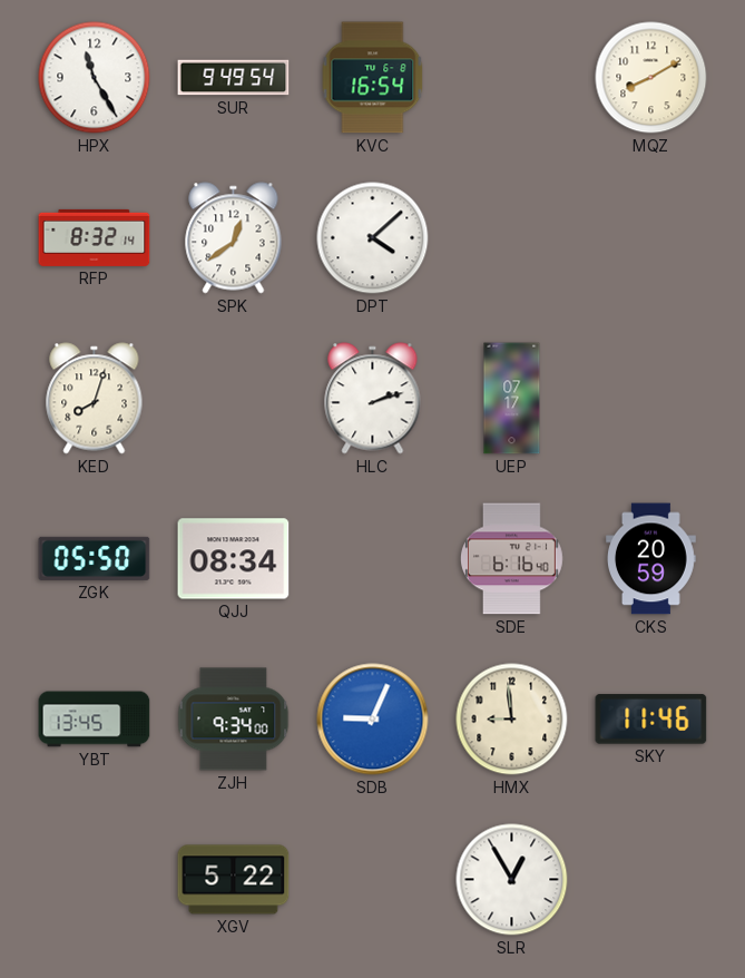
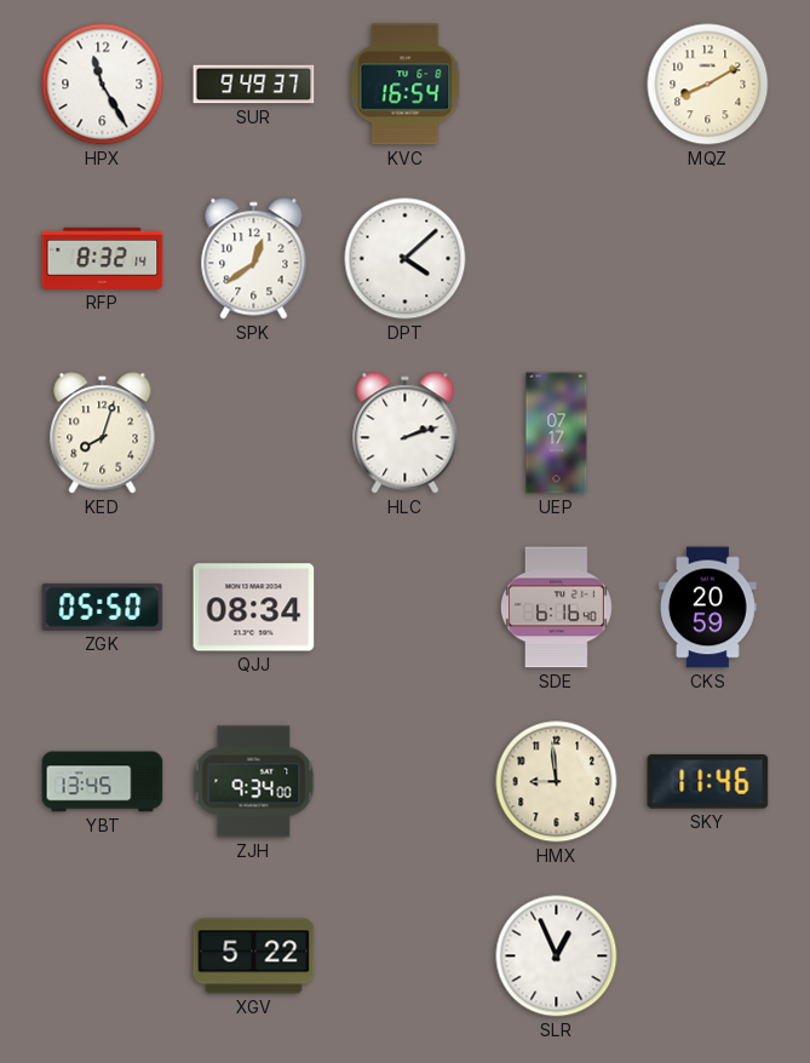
SUR: 9:49:54 -> 9:49:37
SDB: 9:04 -> none
SLR: 12:55 -> 12:56
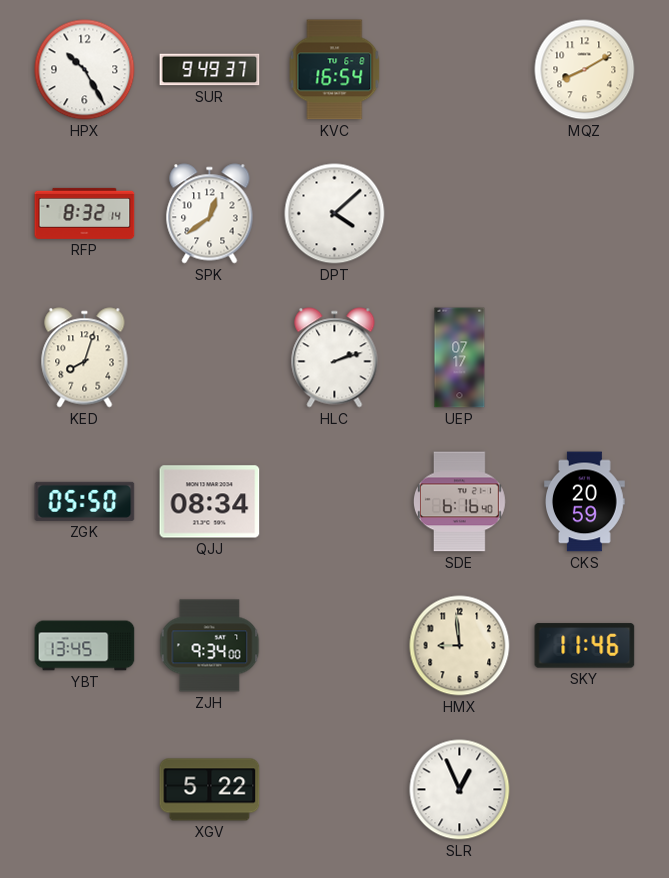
HPX: 11:25 -> 10:25
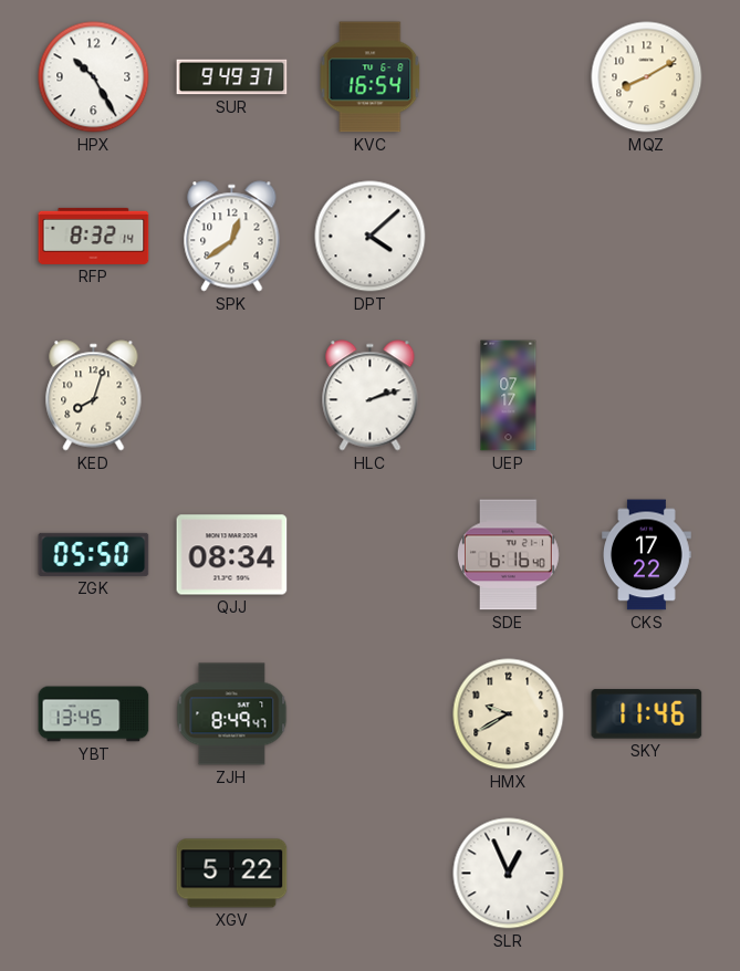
CKS: 20:59 -> 17:22
ZJH: 9:34 -> 8:49
HMX: 8:59 -> 9:40
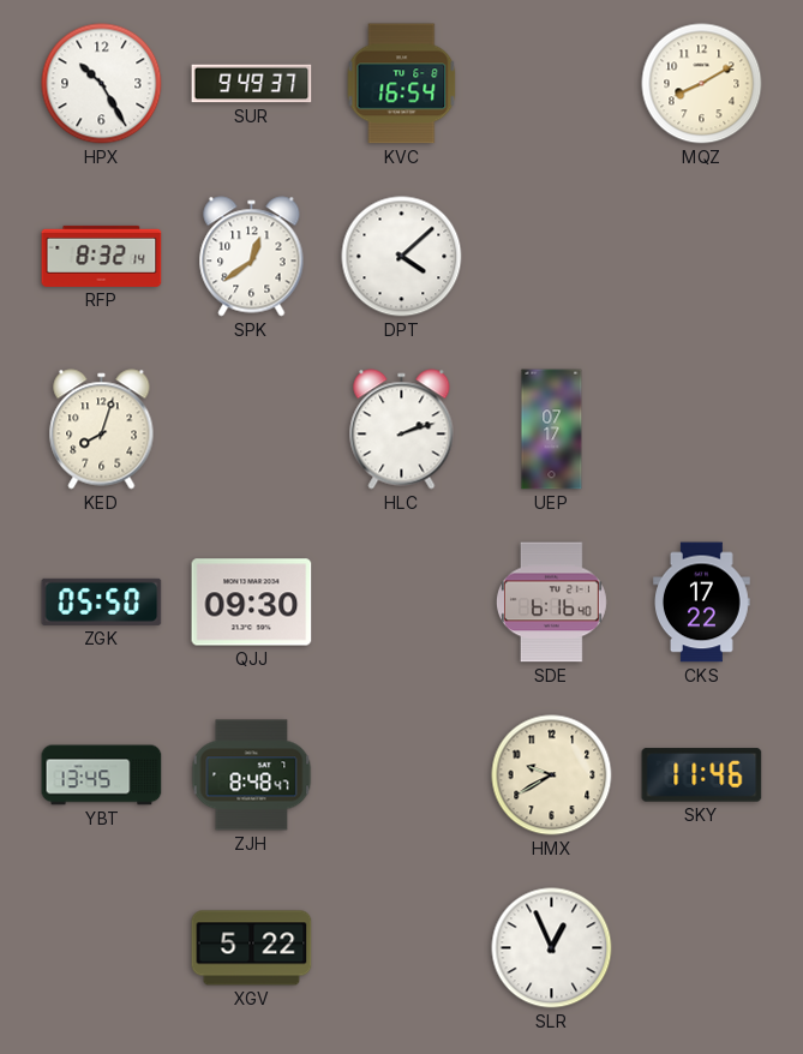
QJJ: 08:34 -> 09:30
ZJH: 8:49 -> 8:48
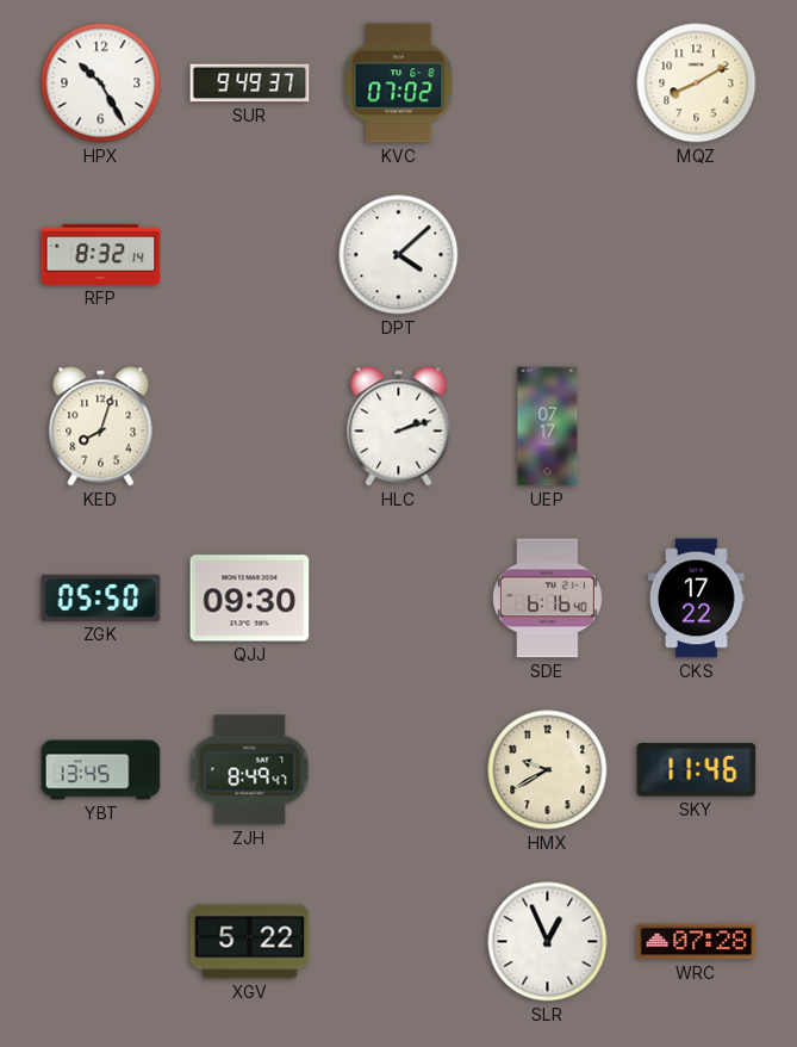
KVC: 16:54 -> 07:02
SPK: 12:39 -> none
ZJH: 8:48 -> 8:49
WRC: none -> 07:28
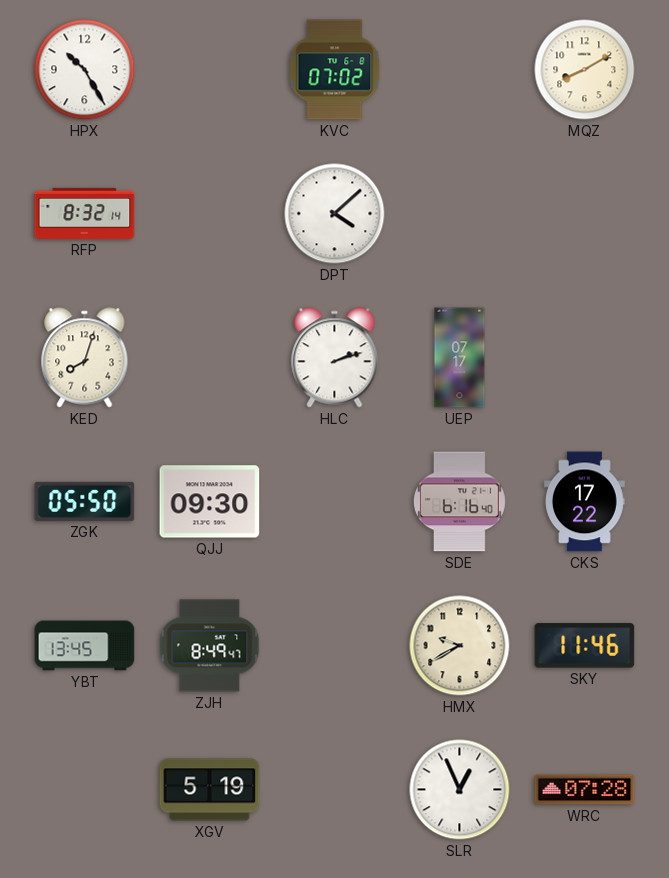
SUR: 9:49 -> none
XGV: 5:22 -> 5:19
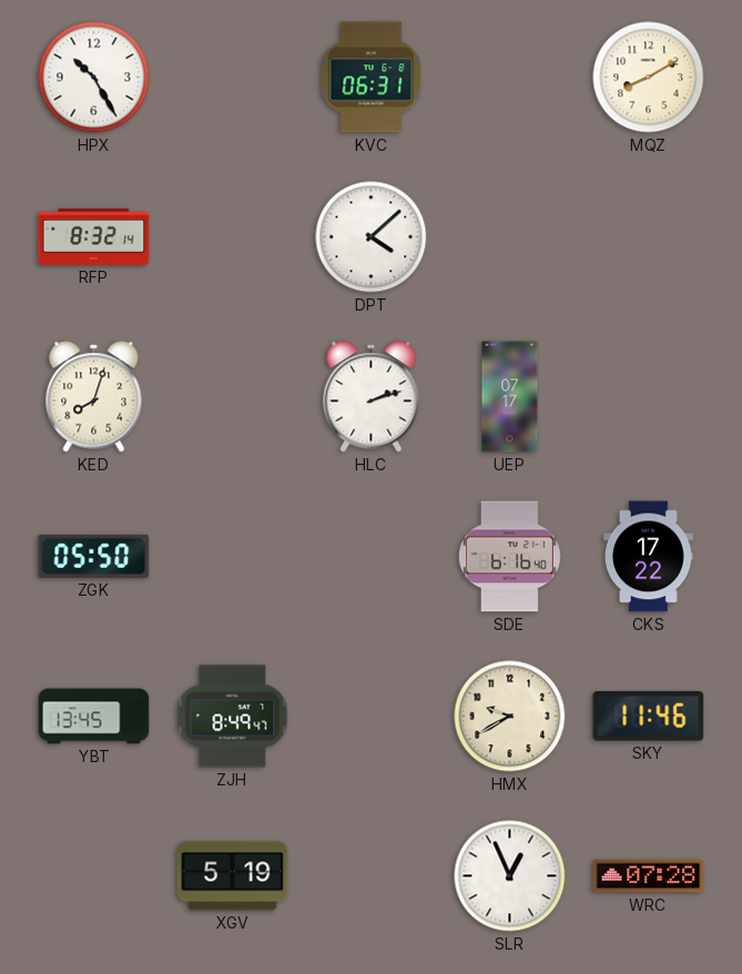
KVC: 07:02 -> 06:31
QJJ: 09:30 -> none
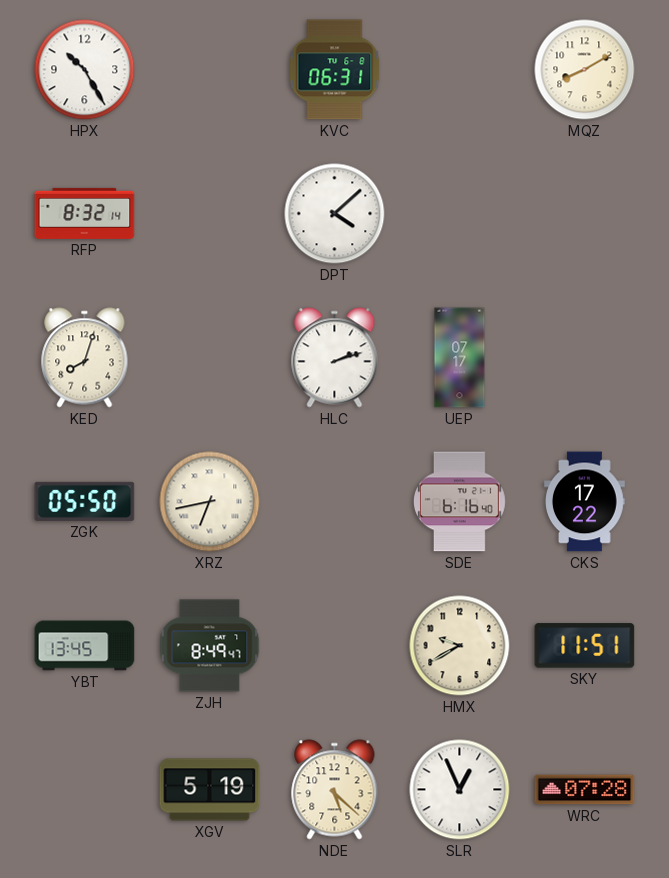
XRZ: none -> 6:43
SKY: 11:46 -> 11:51
NDE: none -> 5:22
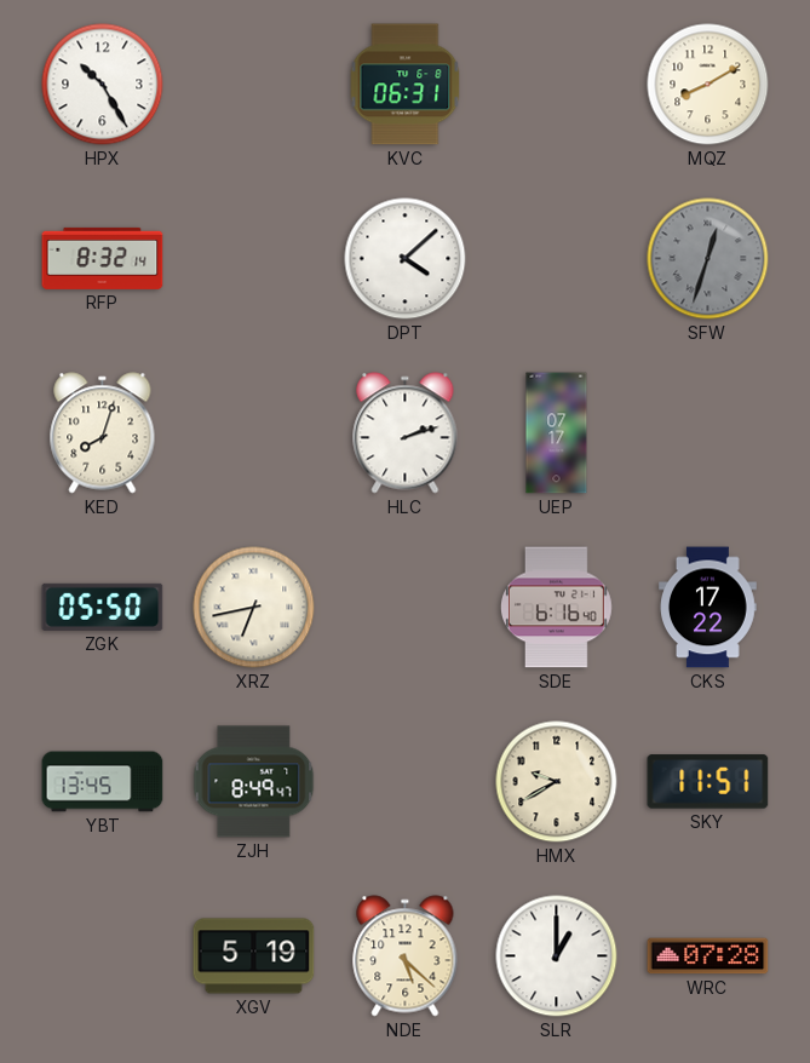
SFW: none -> 12:33
SLR: 12:56 -> 1:00
